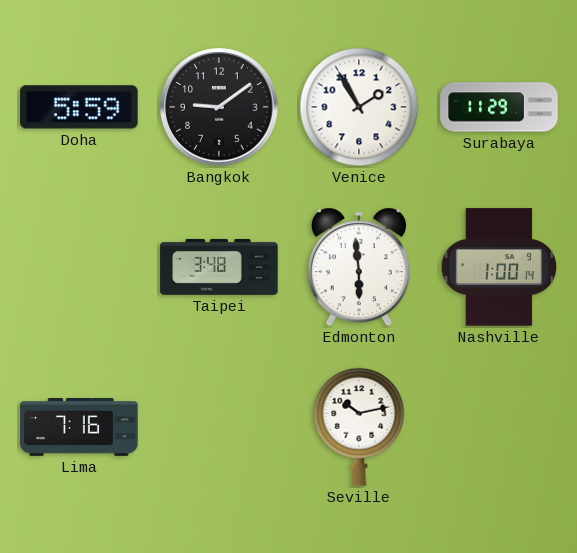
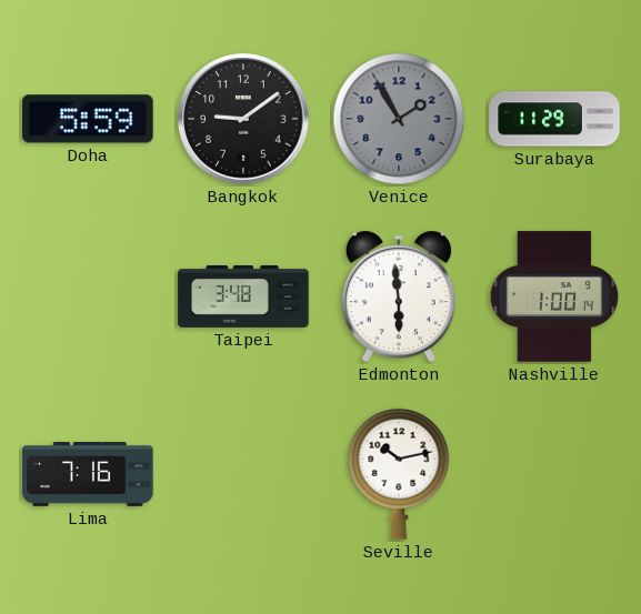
Venice dial: white -> grey
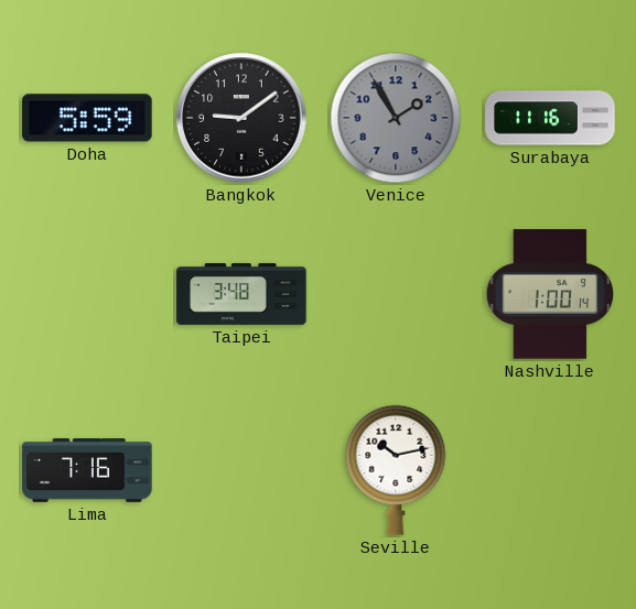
Surabaya: 11:29 -> 11:16
Edmonton: 5:59 -> none
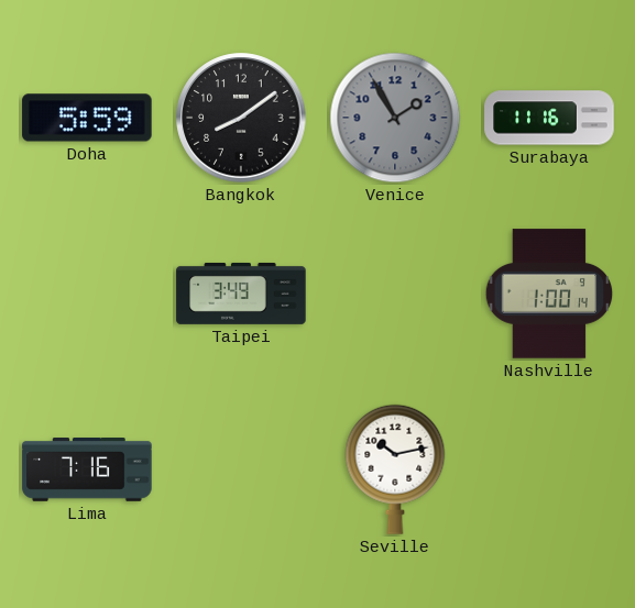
Bangkok: 9:09 -> 8:09
Taipei: 3:48 -> 3:49
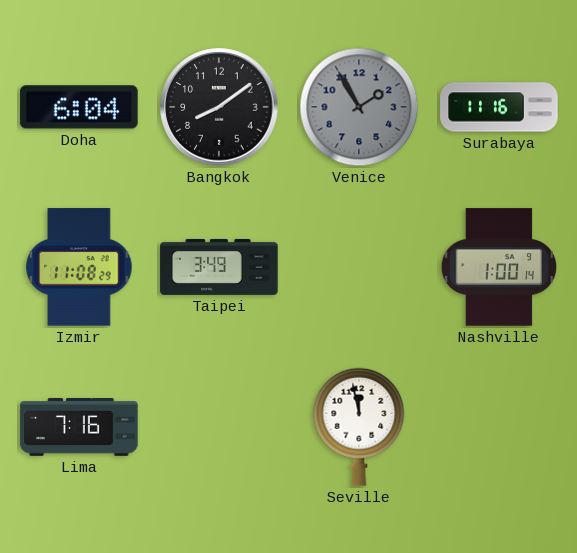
Doha: 5:59 -> 6:04
Izmir: none -> 11:08
Seville: 10:13 -> 11:58
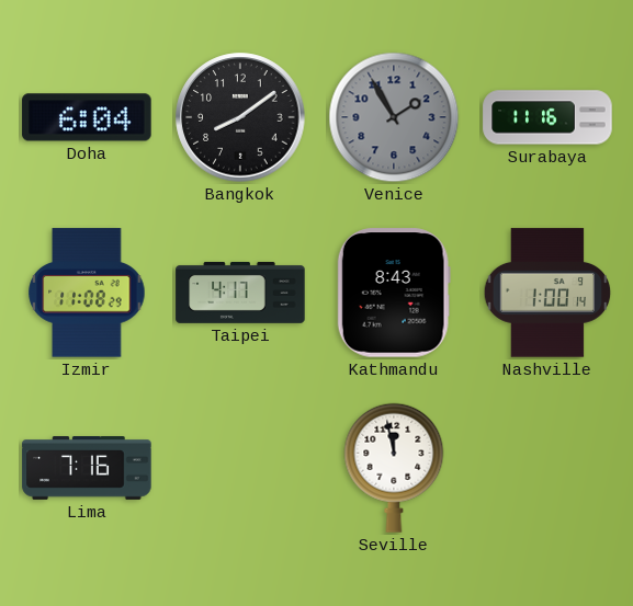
Taipei: 3:49 -> 4:17
Kathmandu: none -> 8:43
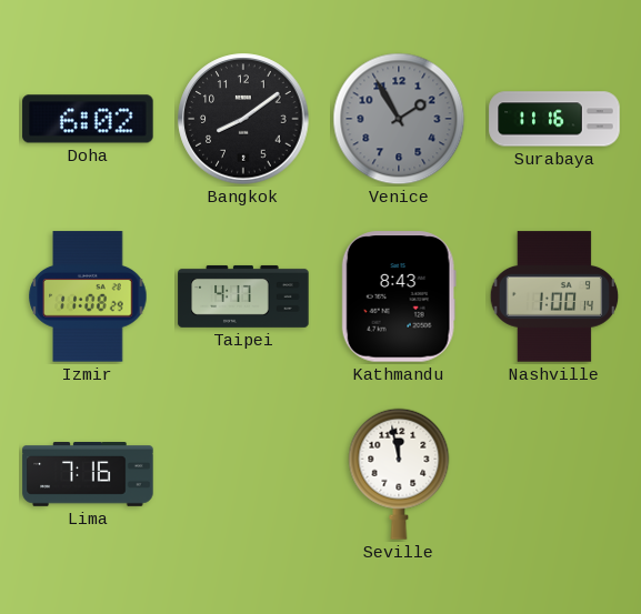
Doha: 6:04 -> 6:02
